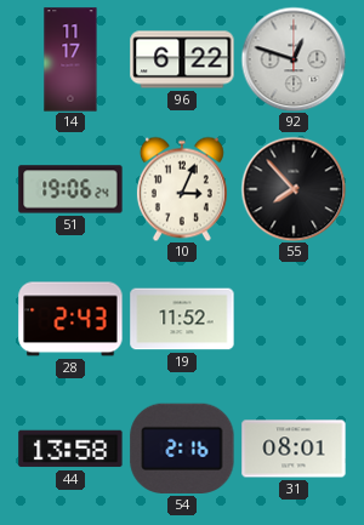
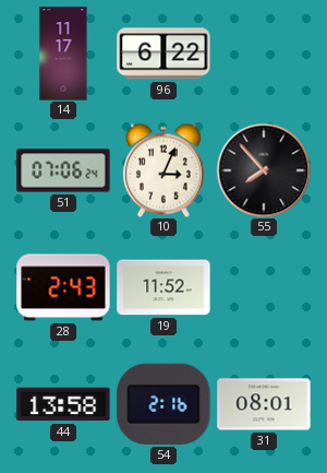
92: 12:48 -> none
51: 19:06 -> 07:06
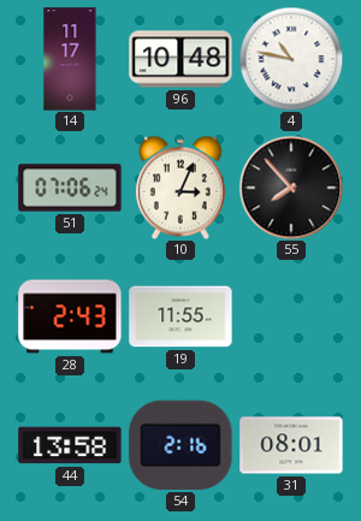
96: 6:22 -> 10:48
4: none -> 10:47
19: 11:52 -> 11:55
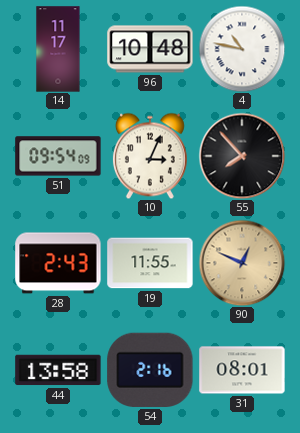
51: 07:06 -> 09:54
90: none -> 12:49
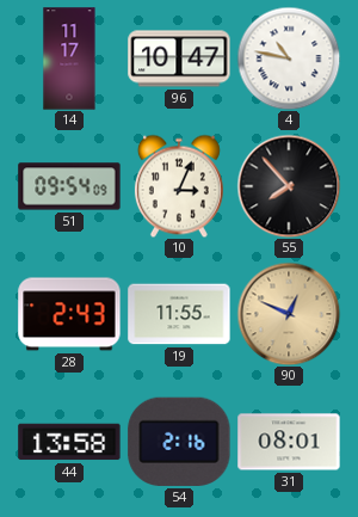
96: 10:48 -> 10:47
